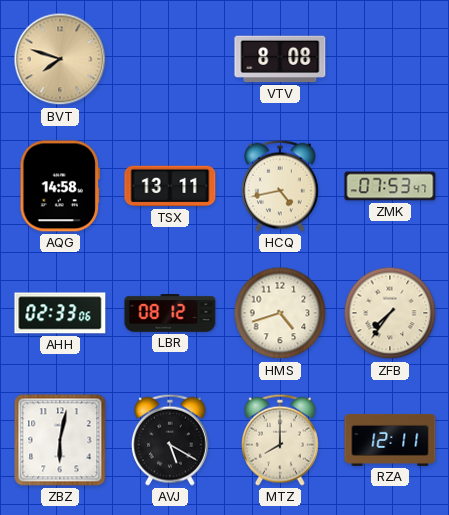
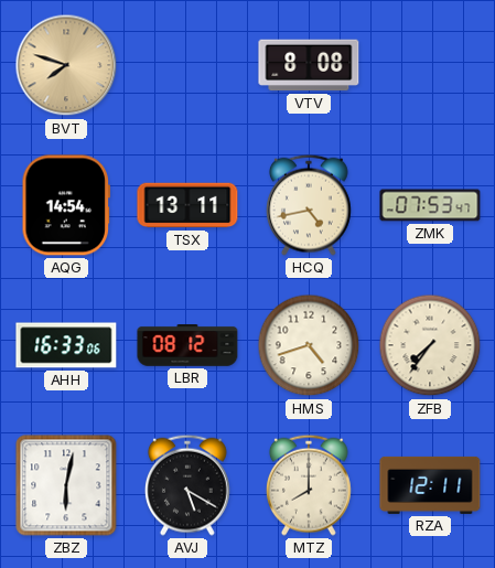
AQG: 14:58 -> 14:54
AHH: 02:33 -> 16:33
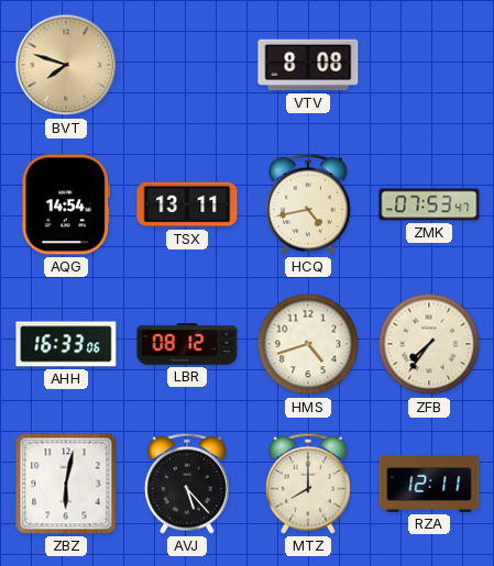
AVJ: 5:20 -> 5:23
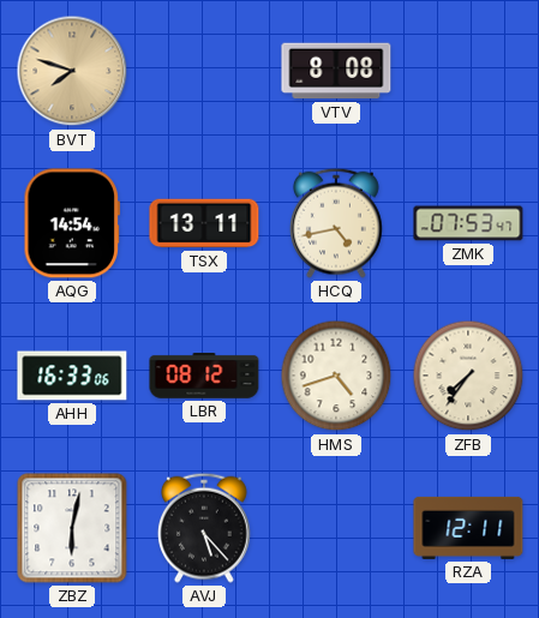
MTZ: 8:00 -> none
